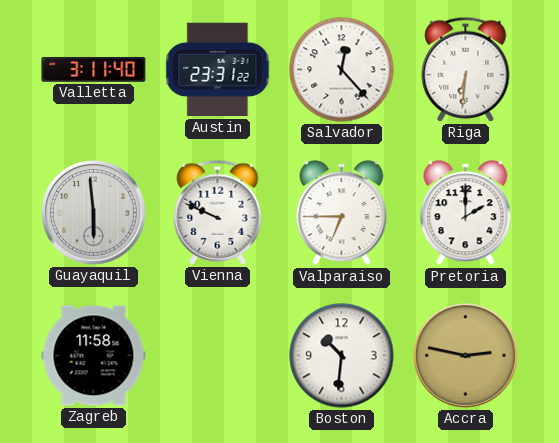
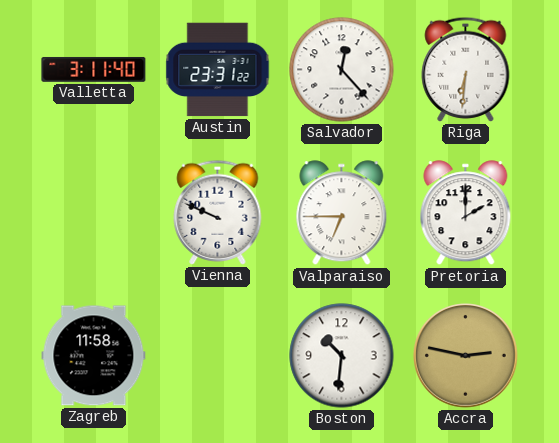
Guayaquil: 5:59 -> none
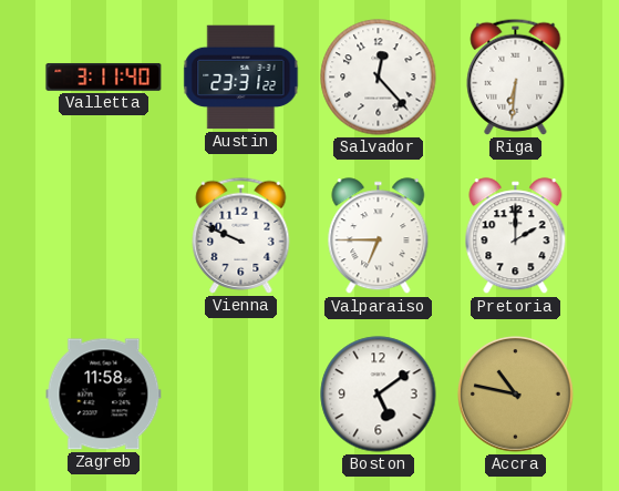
Boston: 10:31 -> 5:09
Accra: 2:47 -> 10:47
